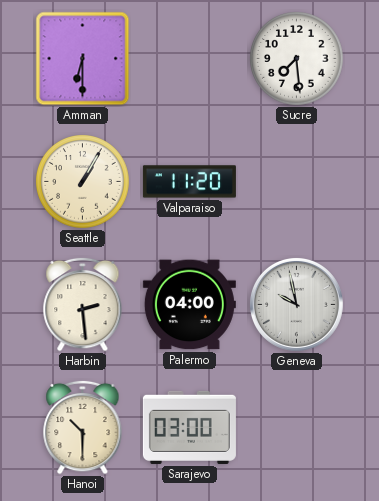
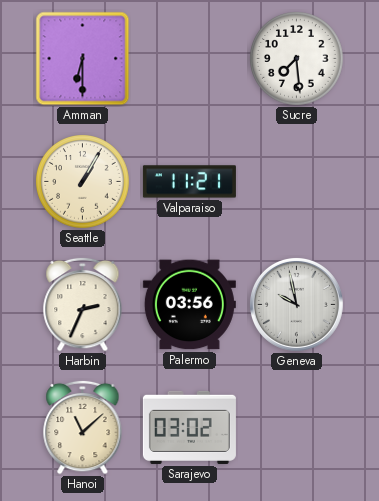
Valparaiso: 11:20 -> 11:21
Harbin: 2:29 -> 2:34
Palermo: 04:00 -> 03:56
Hanoi: 10:30 -> 11:08
Sarajevo: 03:00 -> 03:02
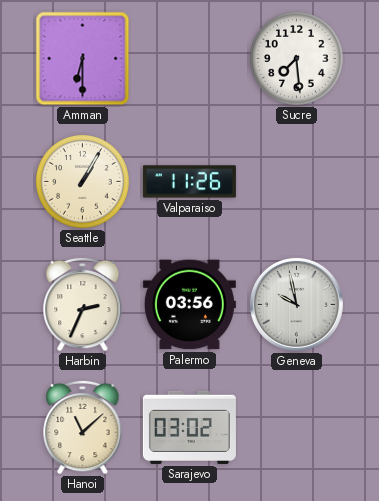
Valparaiso: 11:21 -> 11:26
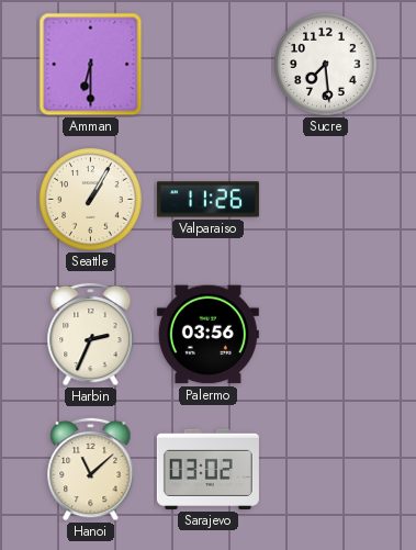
Geneva: 9:58 -> none
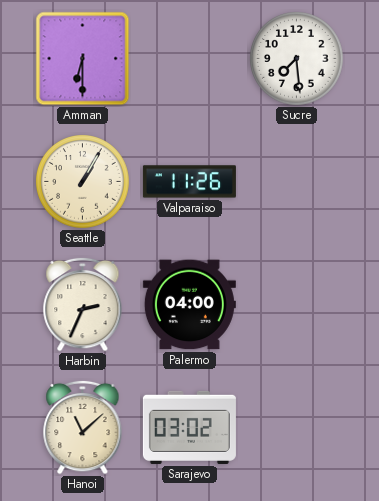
Palermo: 03:56 -> 04:00
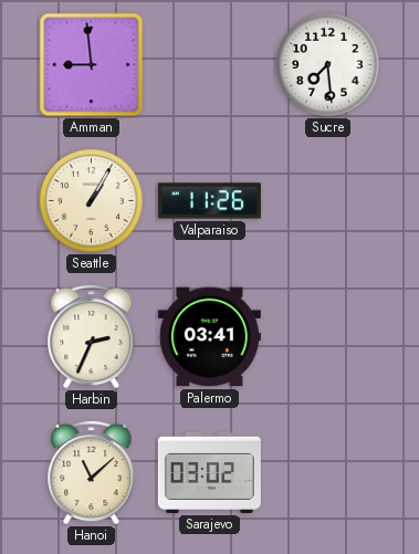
Amman: 6:30 -> 8:59
Palermo: 04:00 -> 03:41
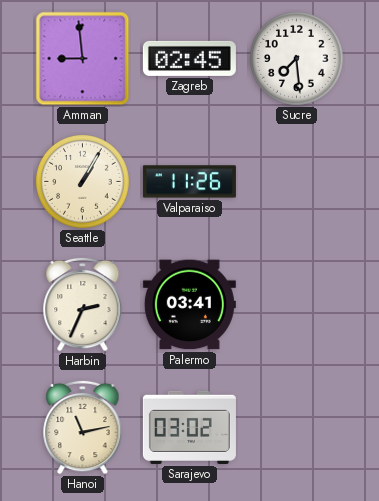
Zagreb: none -> 02:45
Hanoi: 11:08 -> 11:13
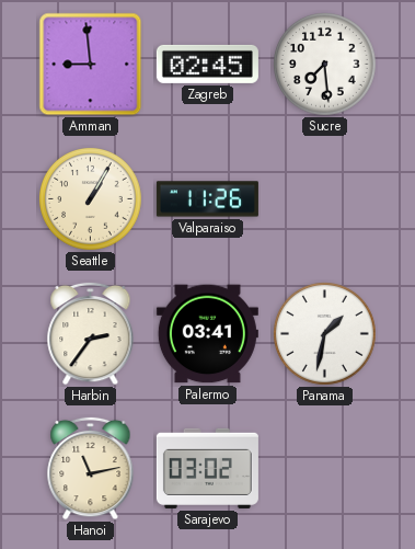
Harbin: 2:34 -> 2:36
Panama: none -> 1:32
